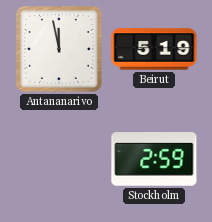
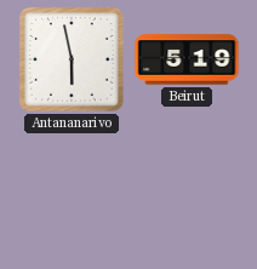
Antananarivo: 11:58 -> 5:58
Stockholm: 2:59 -> none
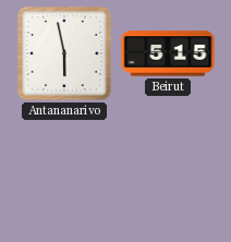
Beirut: 5:19 -> 5:15
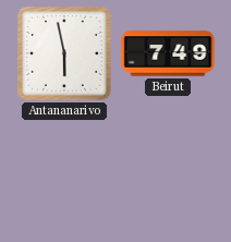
Beirut: 5:15 -> 7:49
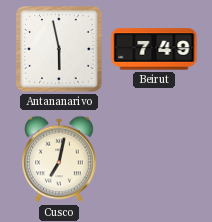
Cusco: none -> 7:02
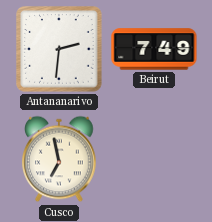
Antananarivo: 5:58 -> 2:31
Cusco: 7:02 -> 6:58
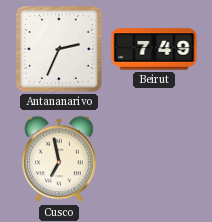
Antananarivo: 2:31 -> 2:34
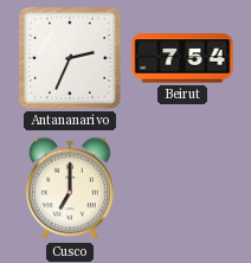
Beirut: 7:49 -> 7:54
Cusco: 6:58 -> 7:00
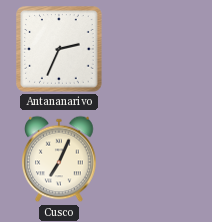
Beirut: 7:54 -> none
Cusco: 7:00 -> 7:04
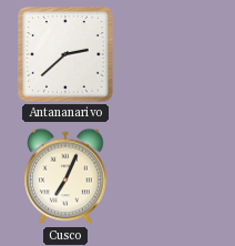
Antananarivo: 2:34 -> 2:38
